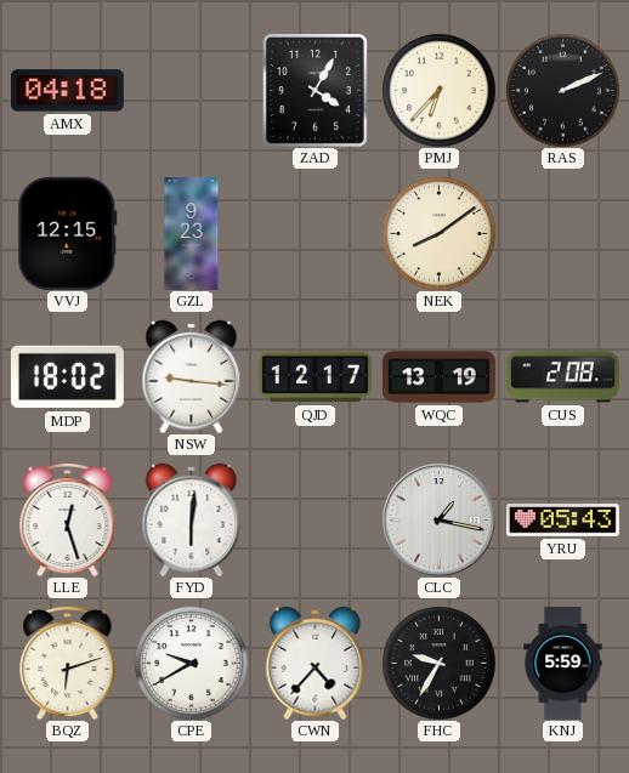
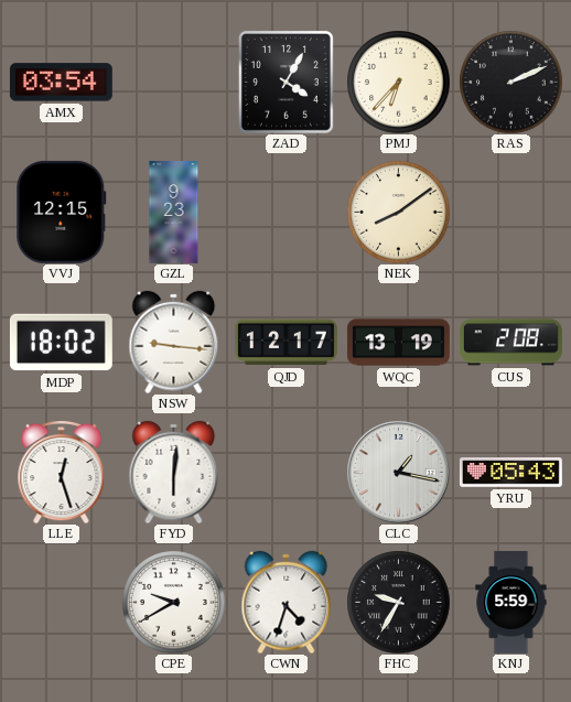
AMX: 04:18 -> 03:54
BQZ: 6:12 -> none
CWN: 4:37 -> 4:33
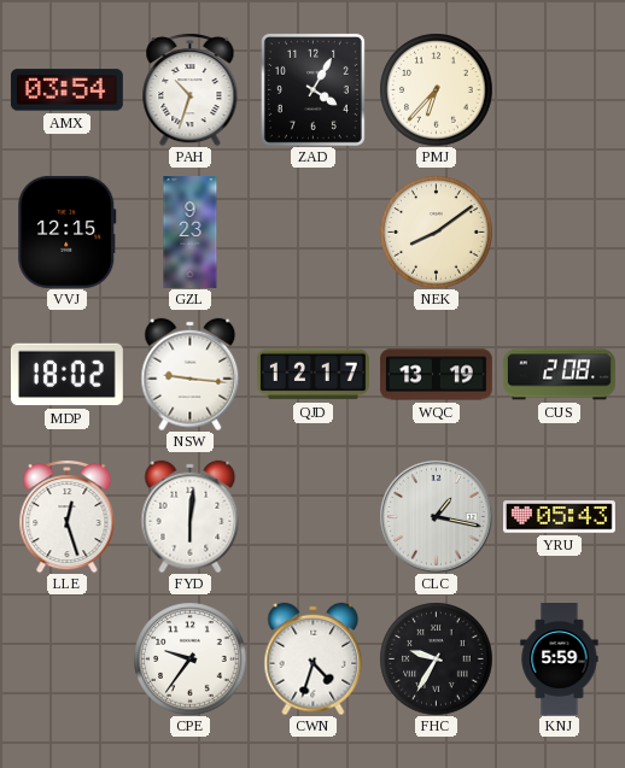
PAH: none -> 10:33
RAS: 2:11 -> none
CPE: 9:40 -> 9:36
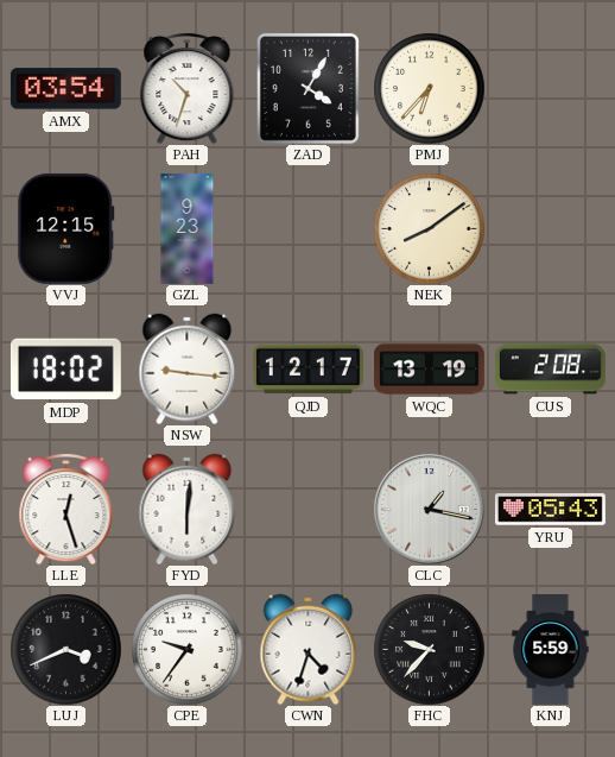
LUJ: none -> 3:41
FHC: 9:35 -> 9:37
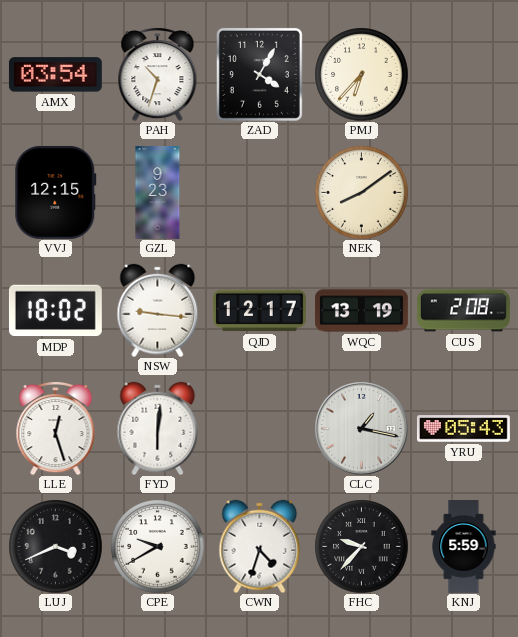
CPE: 9:36 -> 9:40
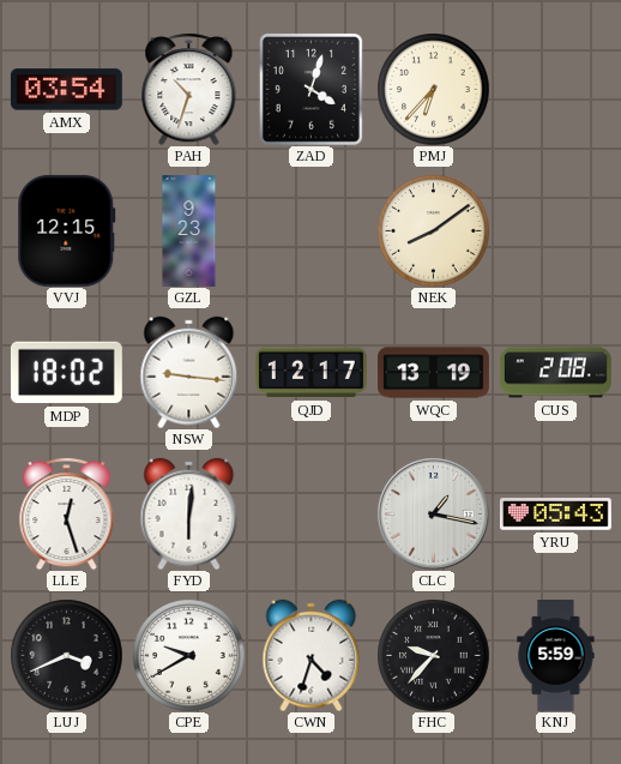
ZAD: 4:05 -> 4:03
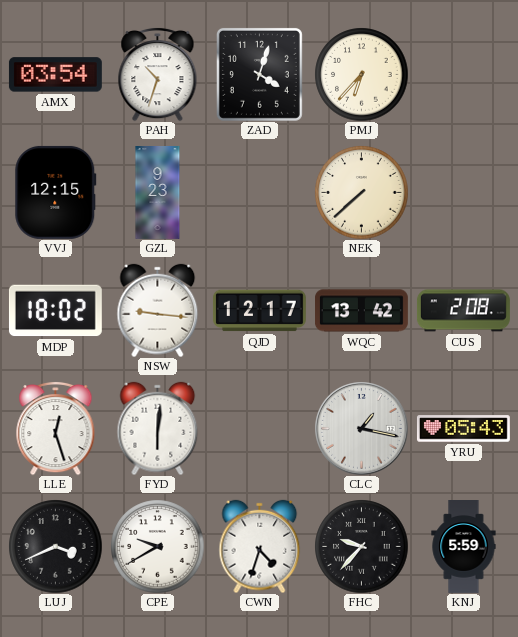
NEK: 8:09 -> 7:38
WQC: 13:19 -> 13:42
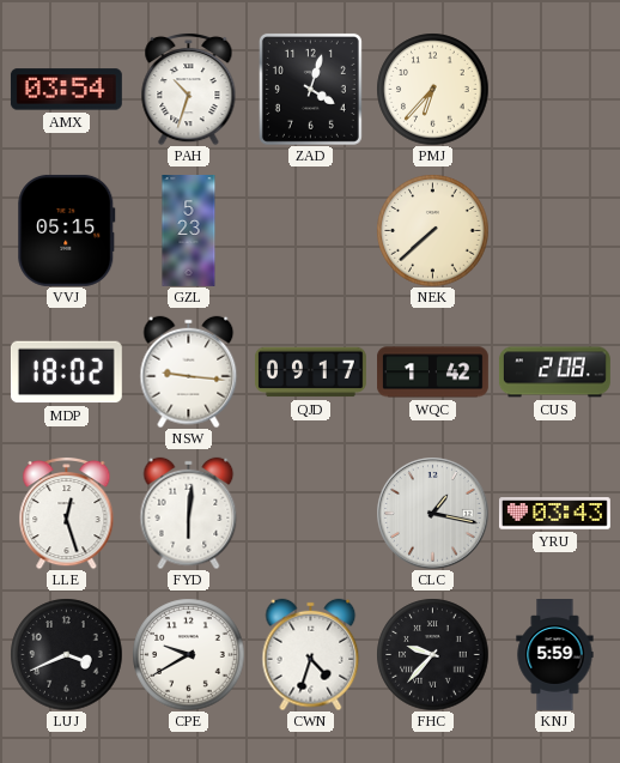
VVJ: 12:15 -> 05:15
GZL: 9:23 -> 5:23
QJD: 12:17 -> 09:17
WQC: 13:42 -> 1:42
YRU: 05:43 -> 03:43
